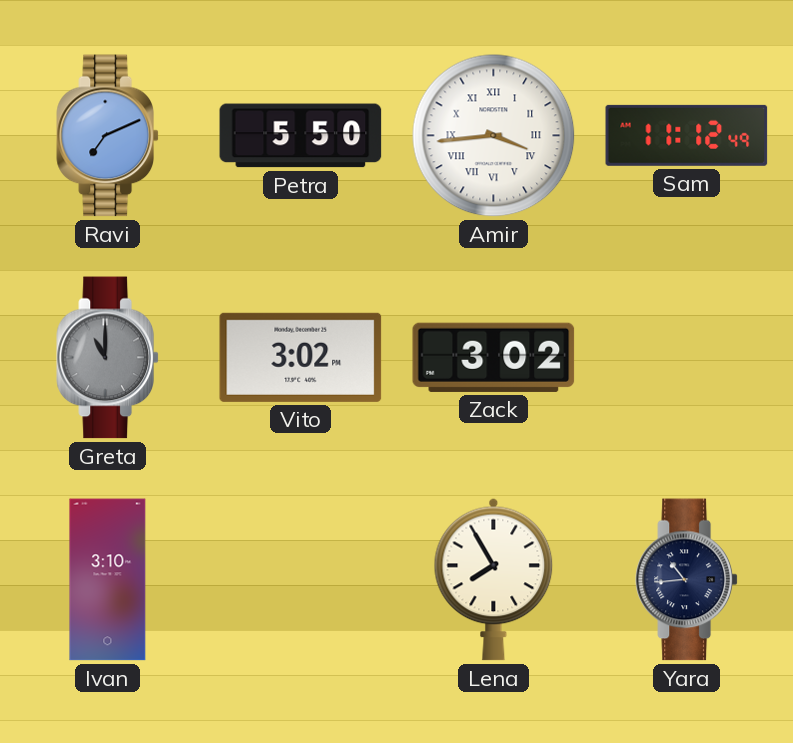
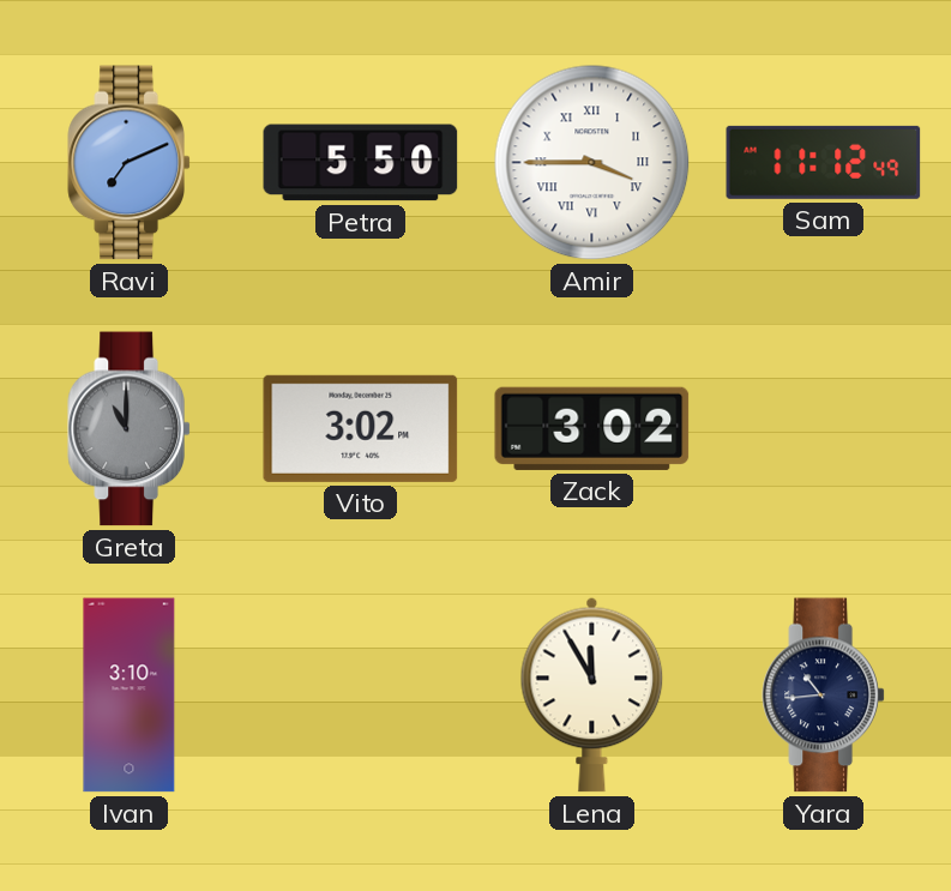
Amir: 3:44 -> 3:45
Lena: 7:55 -> 11:55
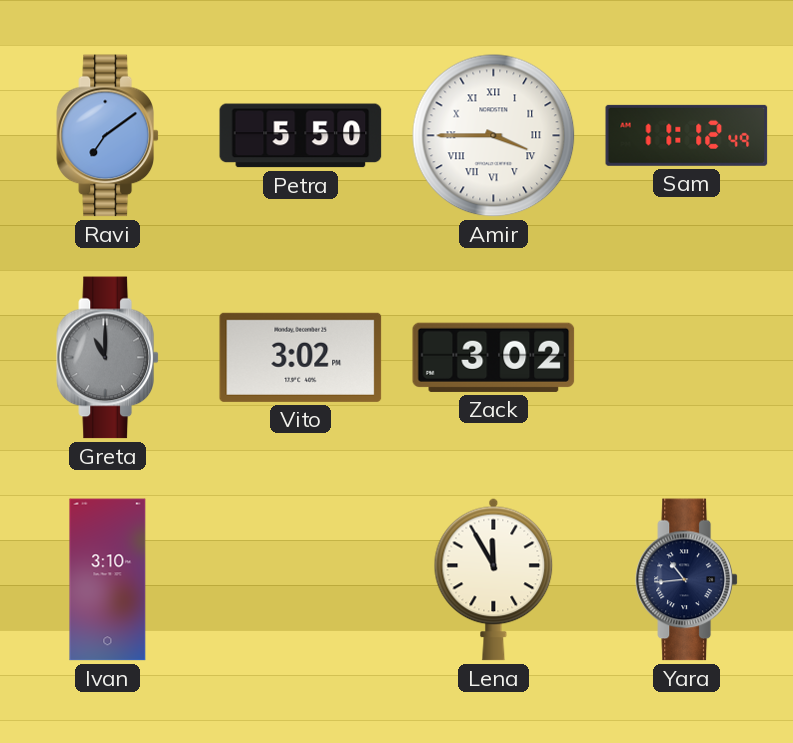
Ravi: 7:11 -> 7:09
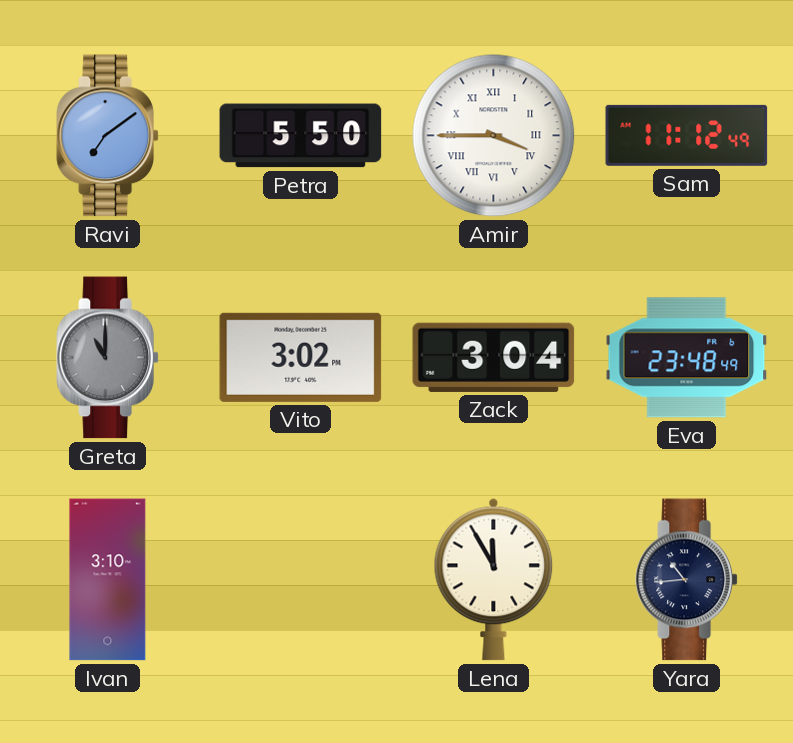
Zack: 3:02 -> 3:04
Eva: none -> 23:48
